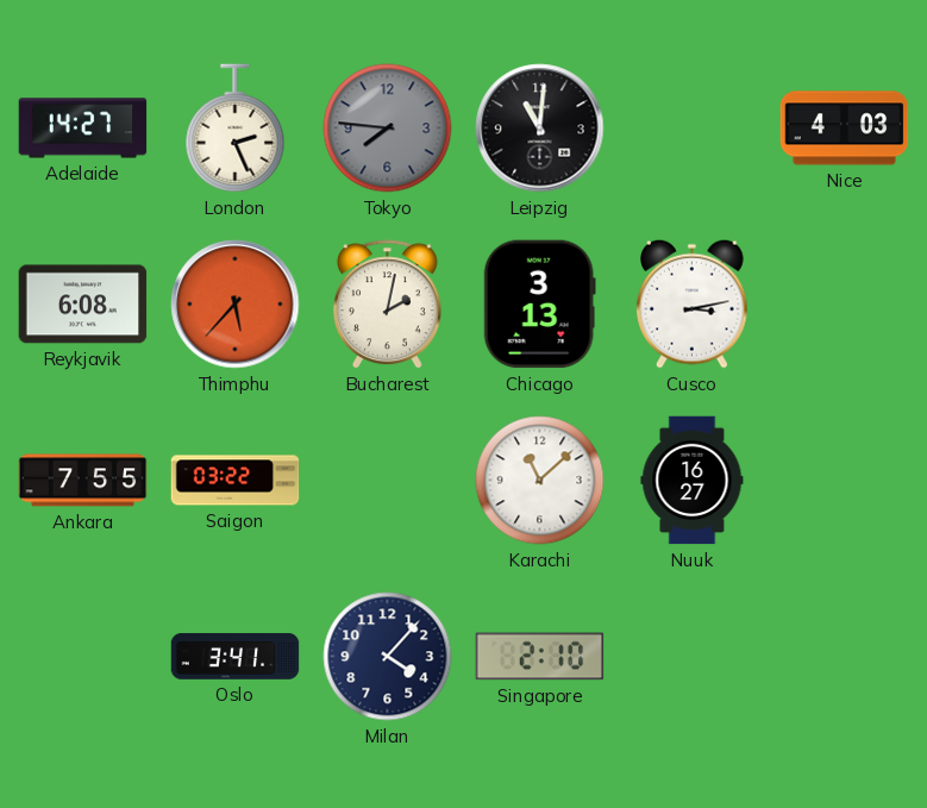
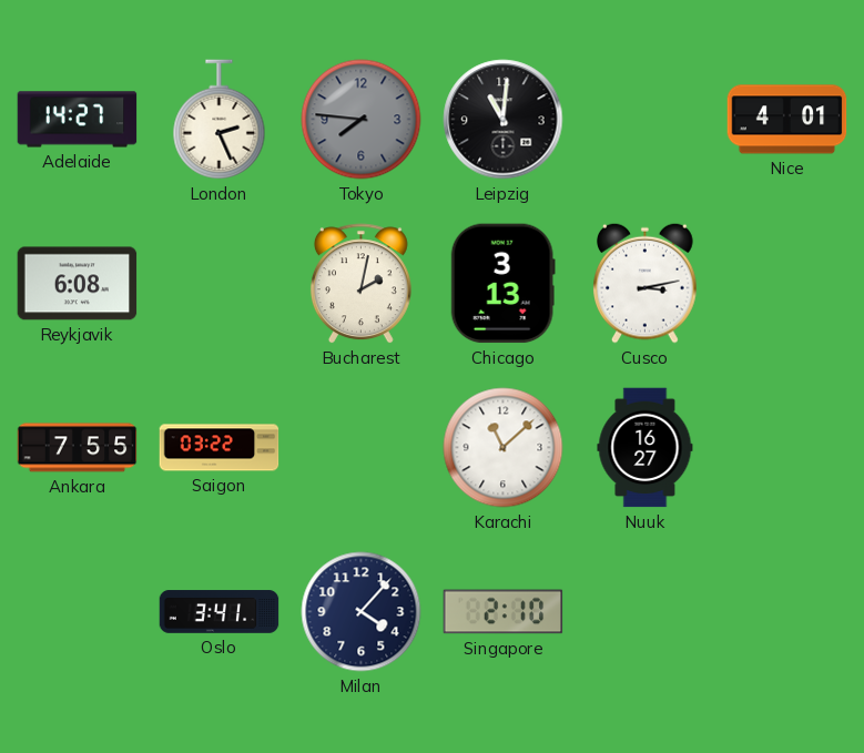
Nice: 4:03 -> 4:01
Thimphu: 5:37 -> none
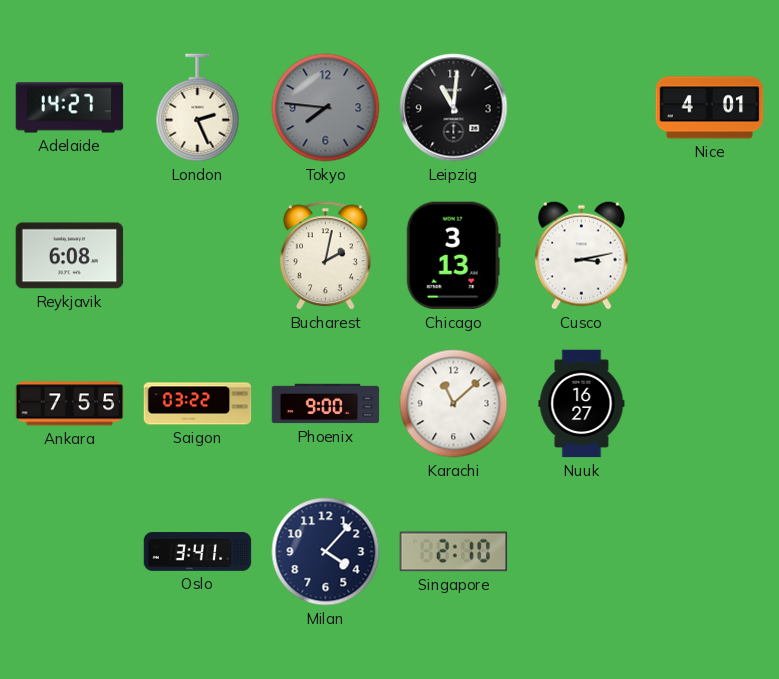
Phoenix: none -> 9:00
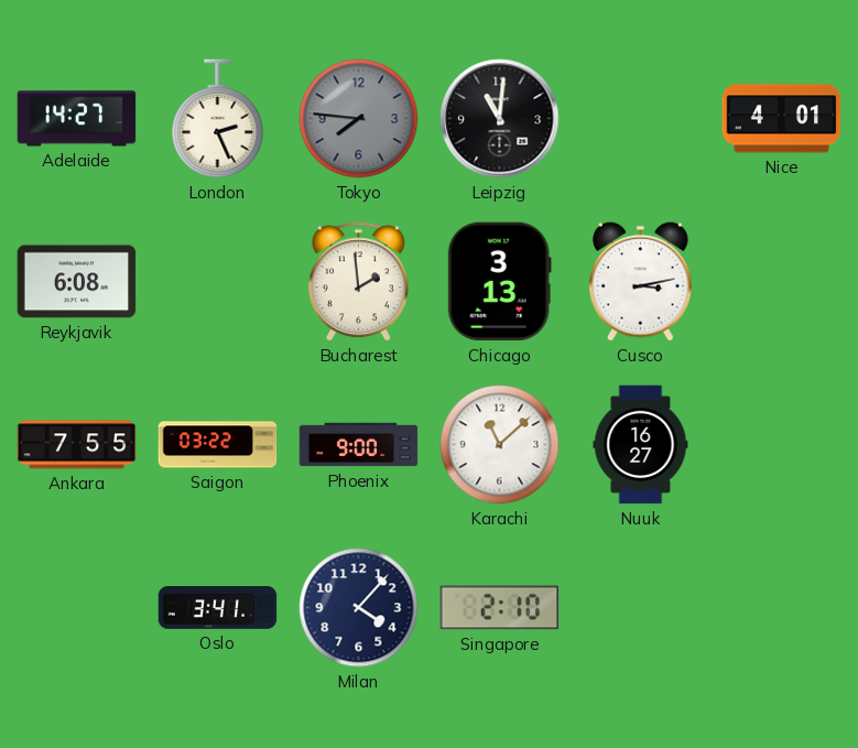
Bucharest: 2:02 -> 1:59
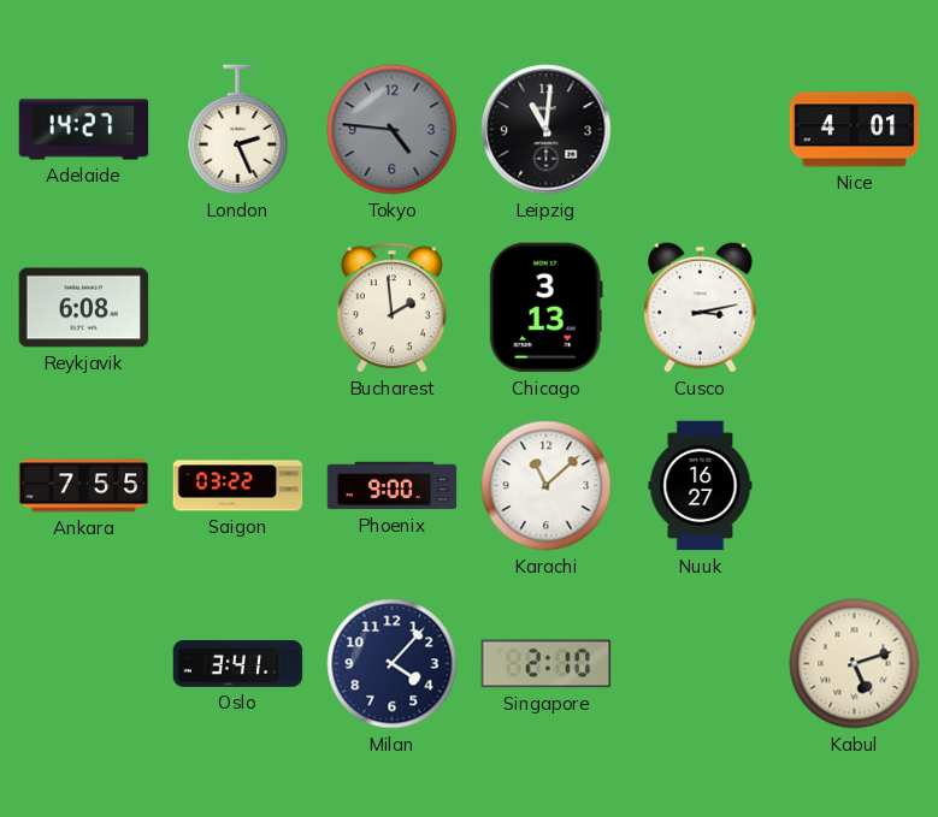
Tokyo: 7:46 -> 4:46
Kabul: none -> 5:12
